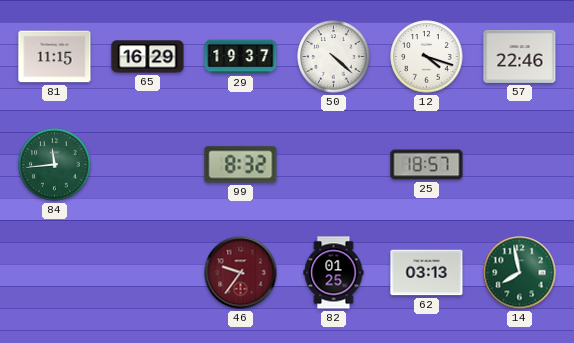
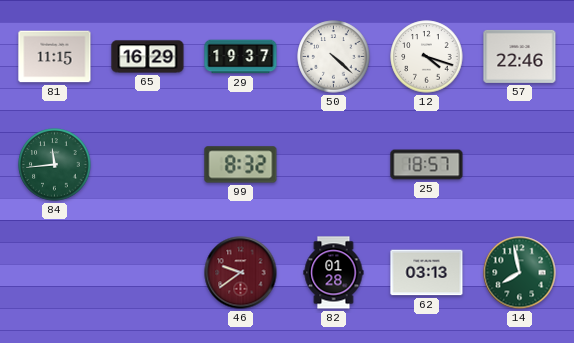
46: 9:36 -> 9:39
82: 01:25 -> 01:28
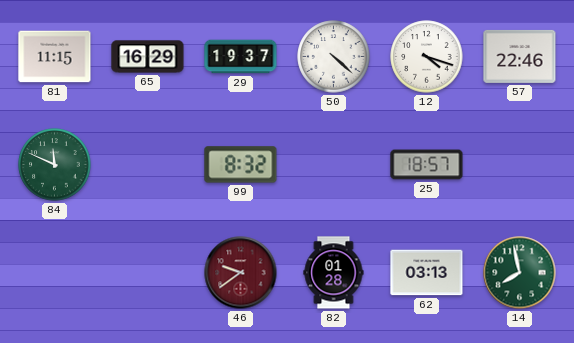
84: 11:44 -> 11:49
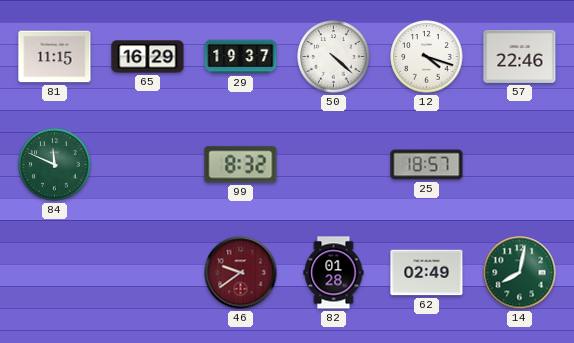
62: 03:13 -> 02:49
14: 7:58 -> 8:02
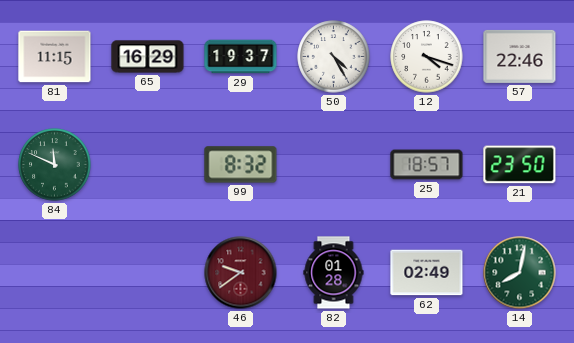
50: 4:22 -> 4:25
21: none -> 23:50
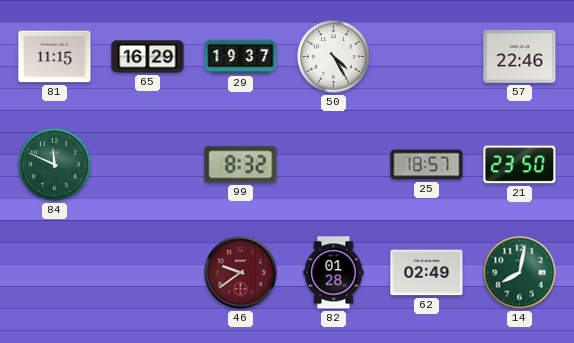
12: 4:18 -> none
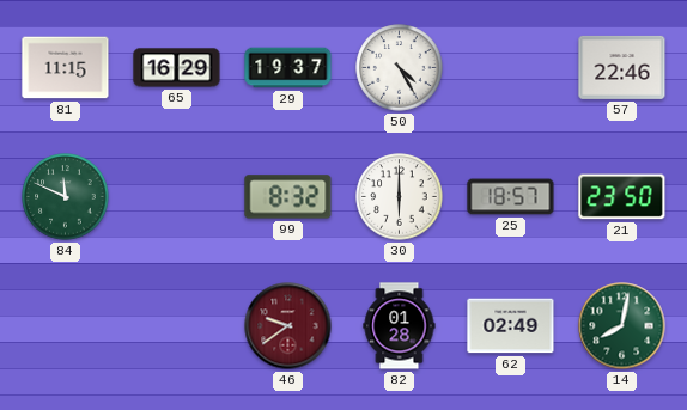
30: none -> 6:00
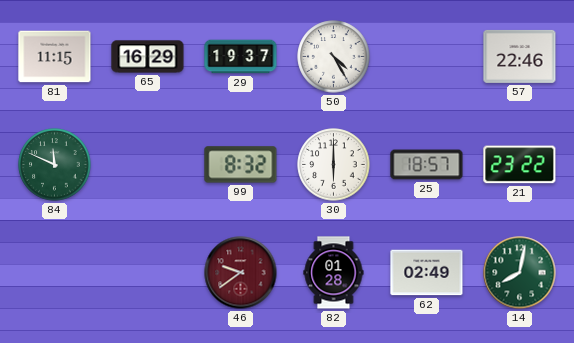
21: 23:50 -> 23:22
